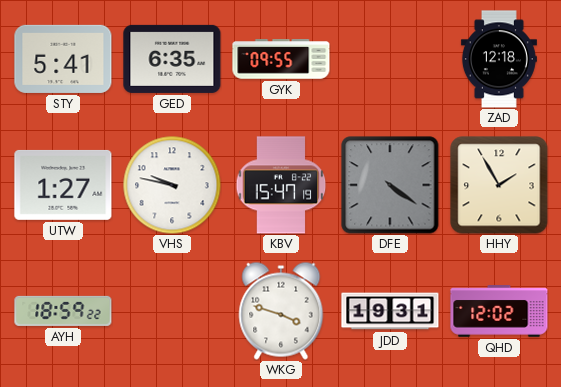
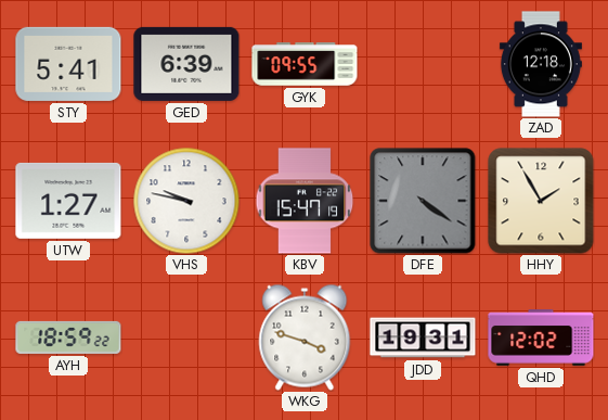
GED: 6:35 -> 6:39
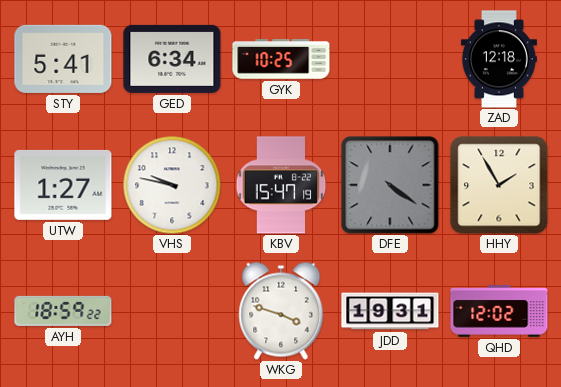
GED: 6:39 -> 6:34
GYK: 09:55 -> 10:25
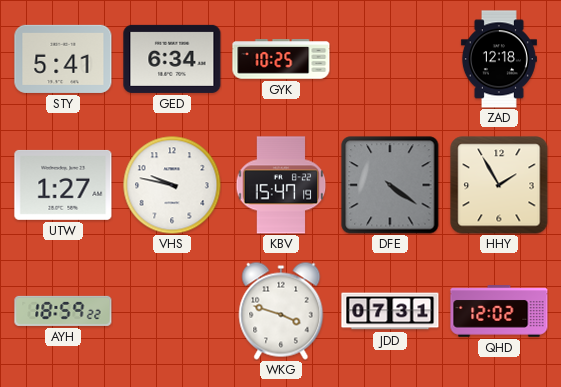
JDD: 19:31 -> 07:31
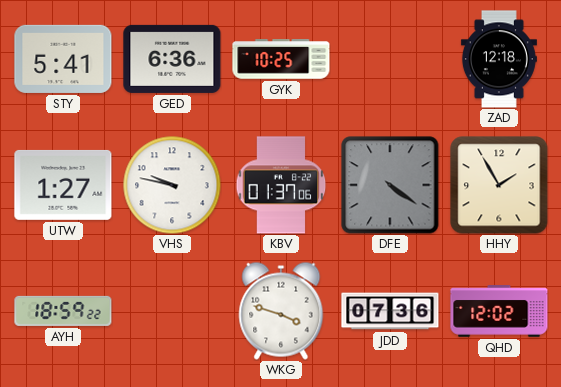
GED: 6:34 -> 6:36
KBV: 15:47 -> 01:37
JDD: 07:31 -> 07:36
